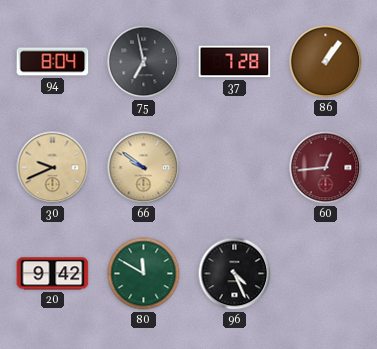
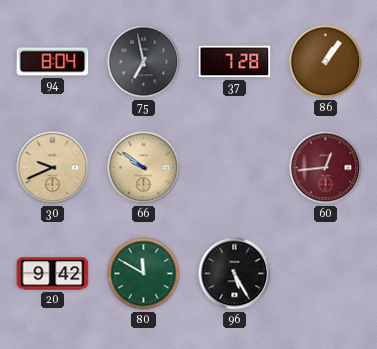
96: 4:26 -> 5:25
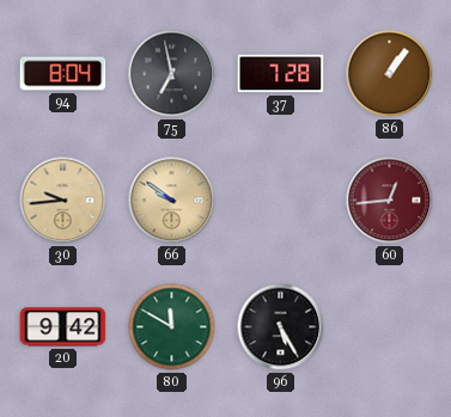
30: 9:41 -> 9:44
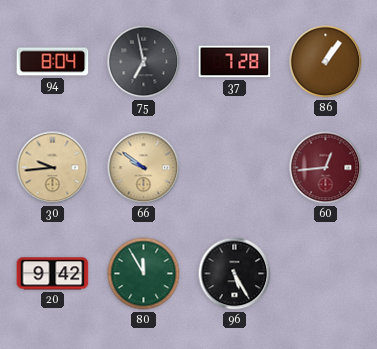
80: 11:50 -> 11:55
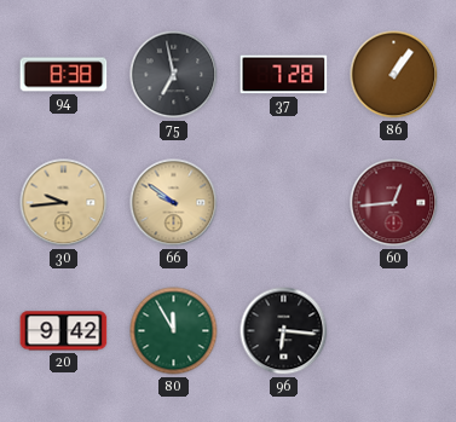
94: 8:04 -> 8:38
96: 5:25 -> 6:16
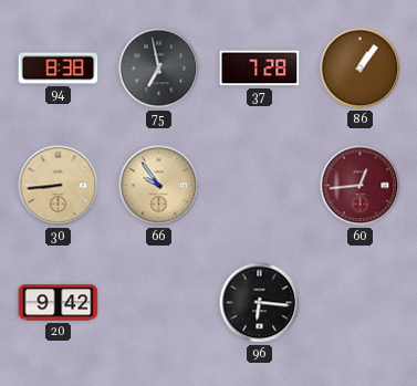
30: 9:44 -> 8:44
66: 9:51 -> 9:54
80: 11:55 -> none
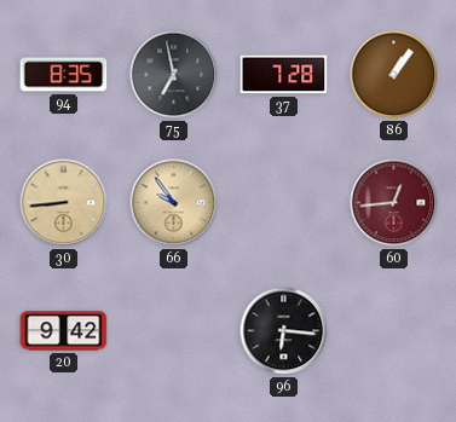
94: 8:38 -> 8:35
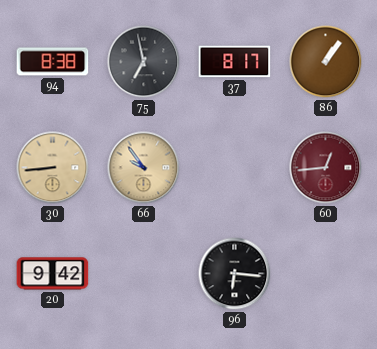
94: 8:35 -> 8:38
37: 7:28 -> 8:17
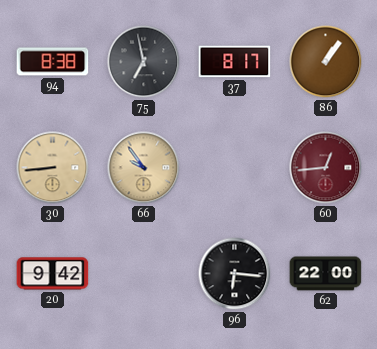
62: none -> 22:00
